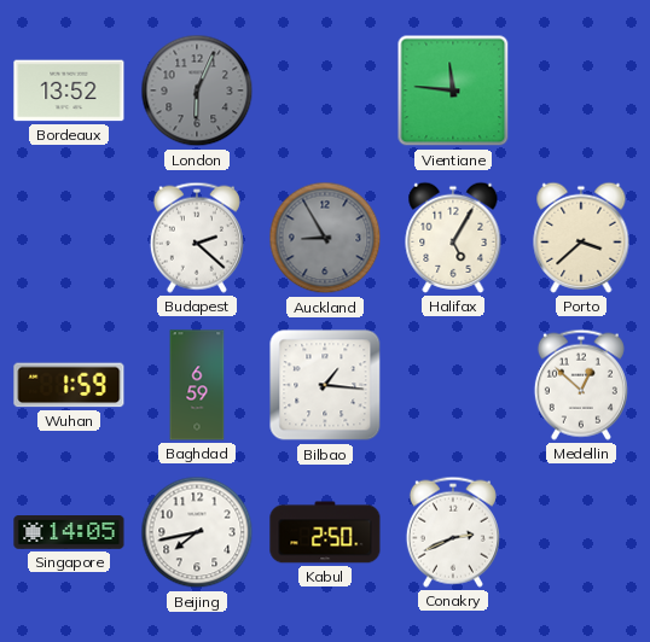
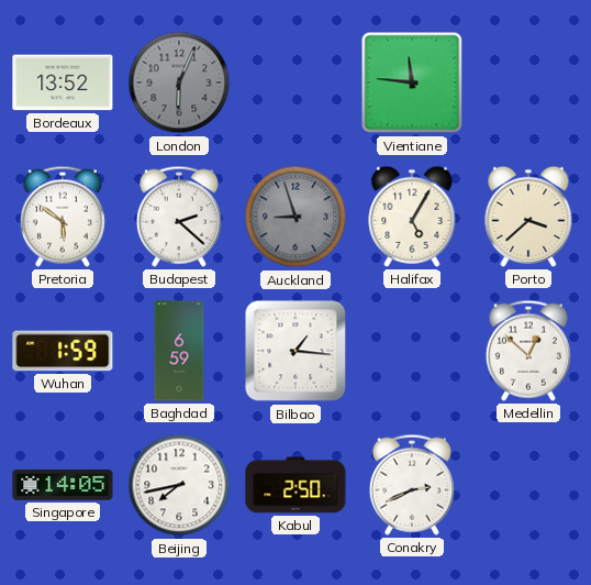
Pretoria: none -> 5:51
Auckland: 8:55 -> 8:57
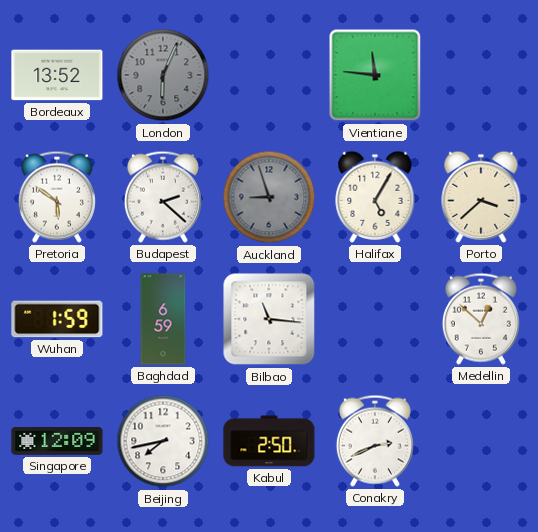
Bilbao: 1:16 -> 11:16
Singapore: 14:05 -> 12:09
